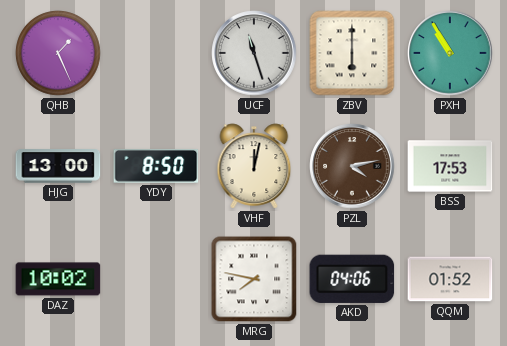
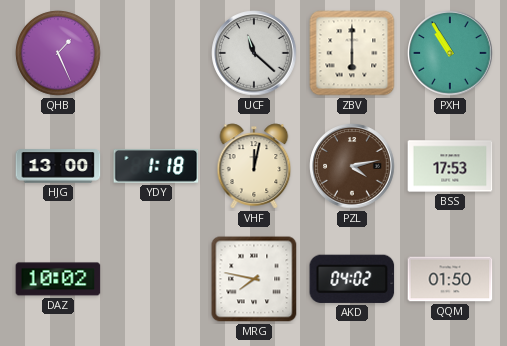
UCF: 11:27 -> 11:22
YDY: 8:50 -> 1:18
AKD: 04:06 -> 04:02
QQM: 01:52 -> 01:50
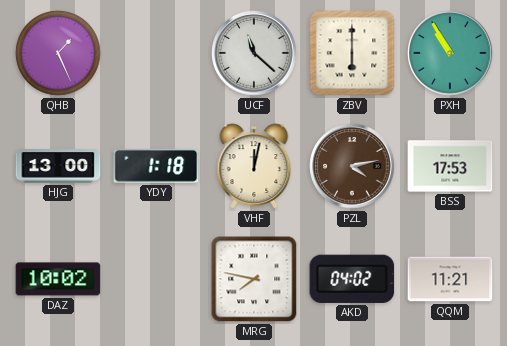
QQM: 01:50 -> 11:21
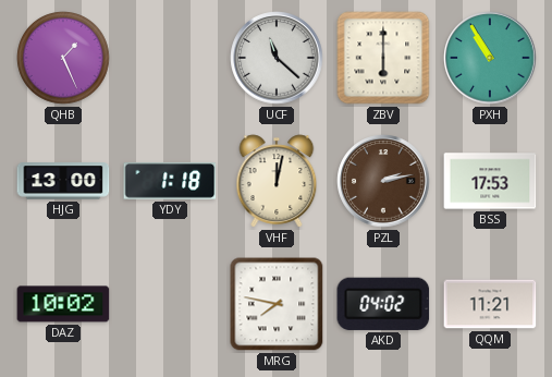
PZL: 4:13 -> 2:13
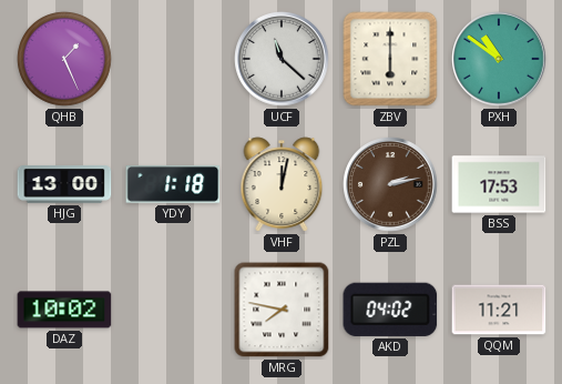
PXH: 10:55 -> 10:51
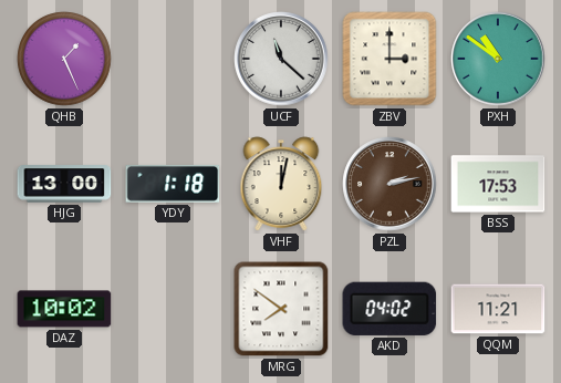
ZBV: 6:00 -> 3:00
MRG: 7:47 -> 7:51
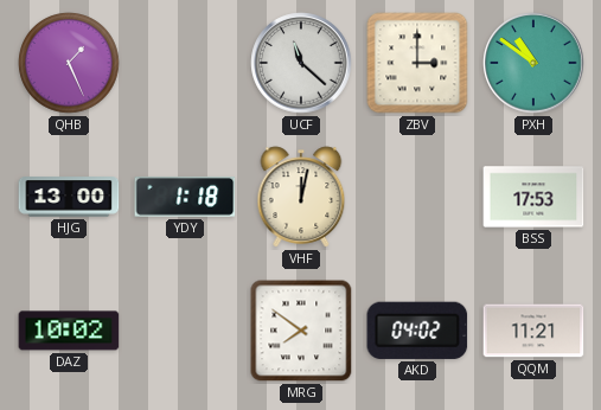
PZL: 2:13 -> none
